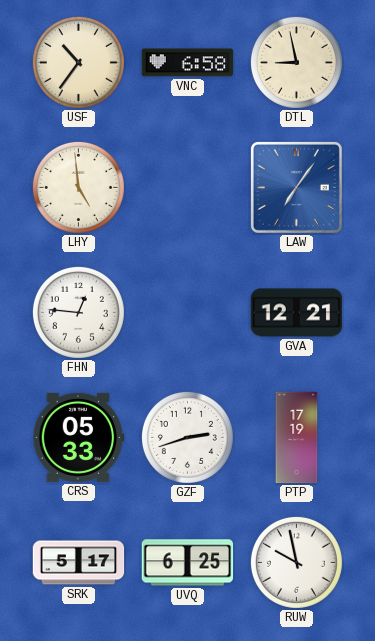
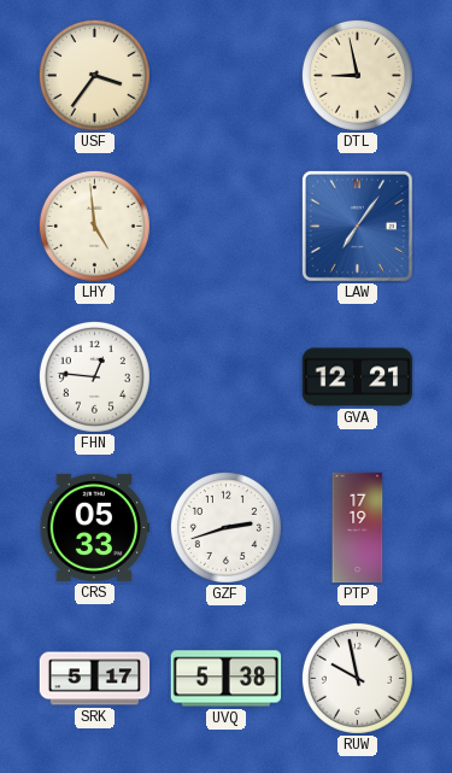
USF: 10:36 -> 3:36
VNC: 6:58 -> none
UVQ: 6:25 -> 5:38
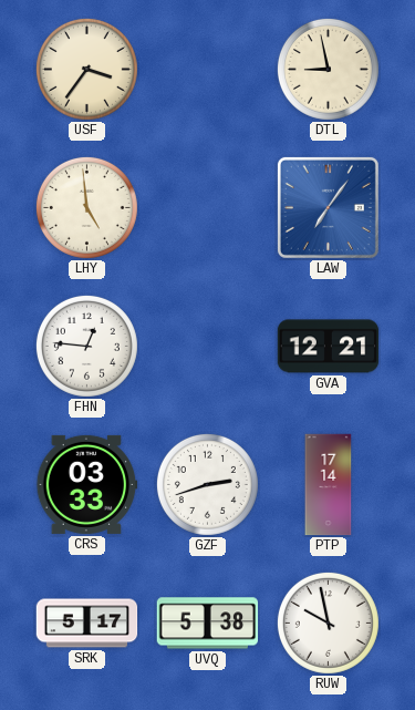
CRS: 05:33 -> 03:33
PTP: 17:19 -> 17:14
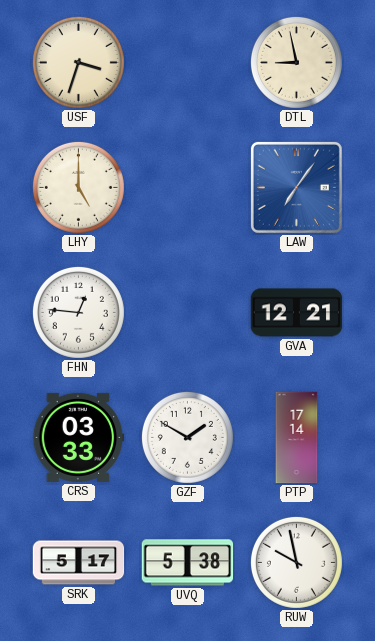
USF: 3:36 -> 3:33
LHY: 4:59 -> 5:00
GZF: 2:42 -> 1:50
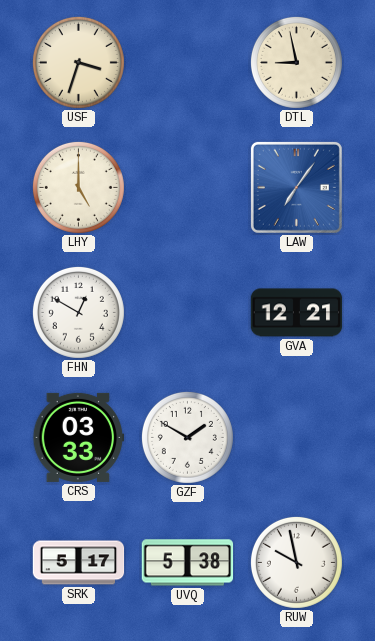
FHN: 12:46 -> 12:50
PTP: 17:14 -> none
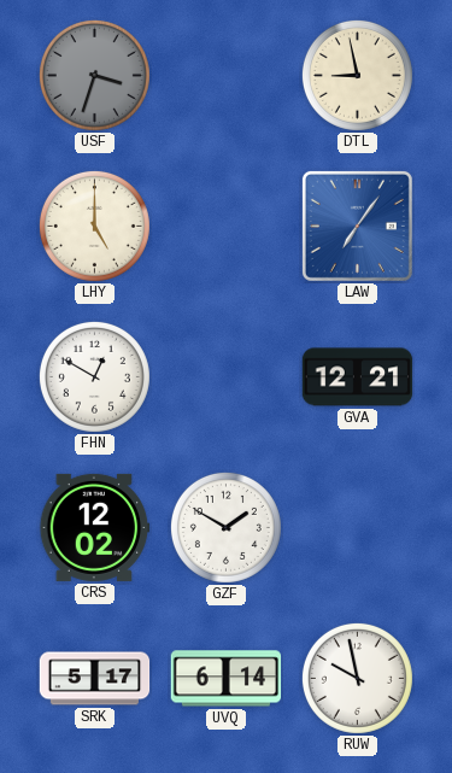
USF dial: cream -> grey
CRS: 03:33 -> 12:02
UVQ: 5:38 -> 6:14
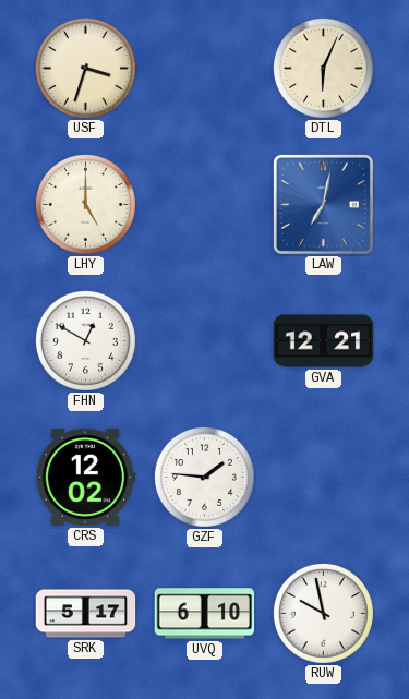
USF dial: grey -> cream
DTL: 8:58 -> 6:04
LAW: 7:06 -> 7:02
GZF: 1:50 -> 1:46
UVQ: 6:14 -> 6:10
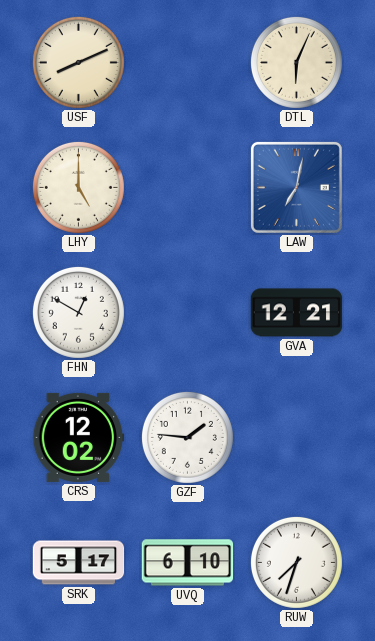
USF: 3:33 -> 8:11
RUW: 9:58 -> 7:33
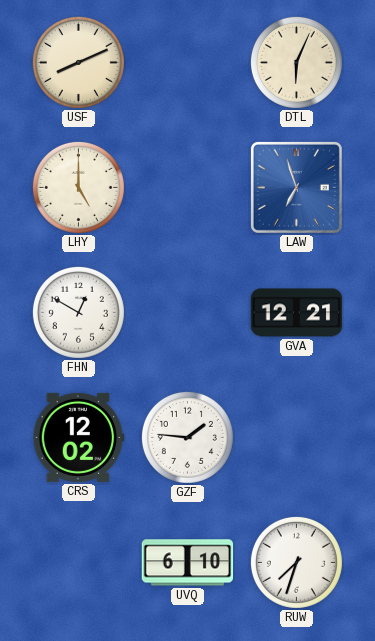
LAW: 7:02 -> 6:57
SRK: 5:17 -> none
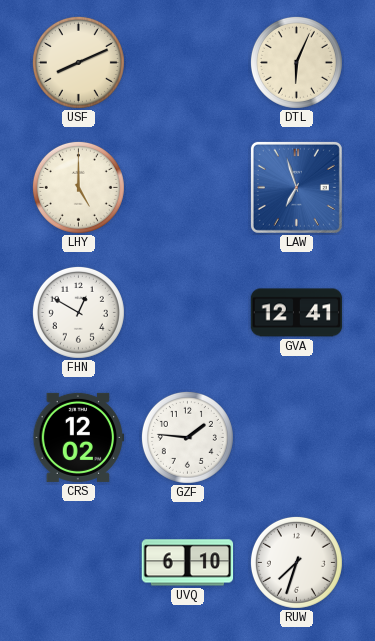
GVA: 12:21 -> 12:41
